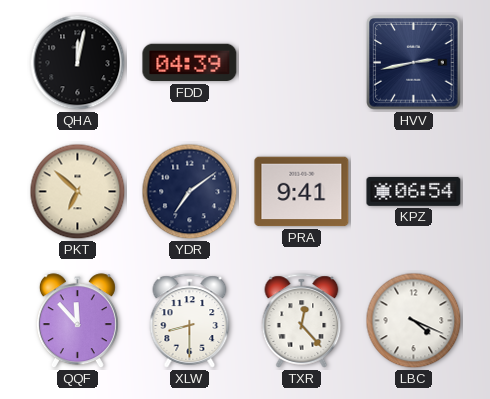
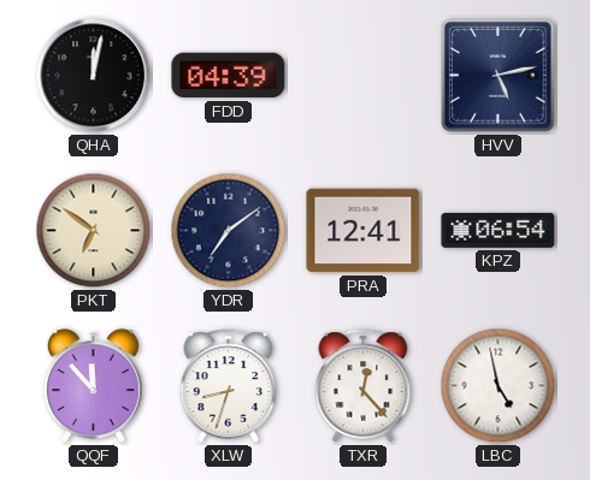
HVV: 2:43 -> 5:13
PKT: 6:52 -> 6:51
PRA: 9:41 -> 12:41
XLW: 8:30 -> 8:33
LBC: 4:19 -> 4:58
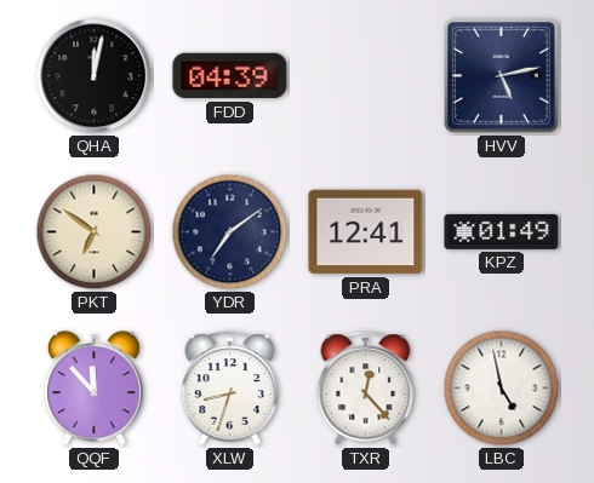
KPZ: 06:54 -> 01:49
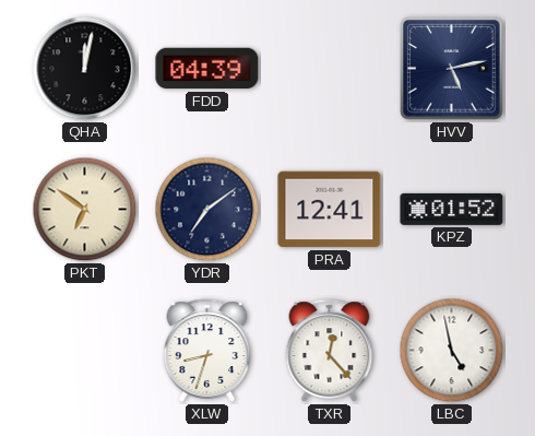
KPZ: 01:49 -> 01:52
QQF: 11:53 -> none
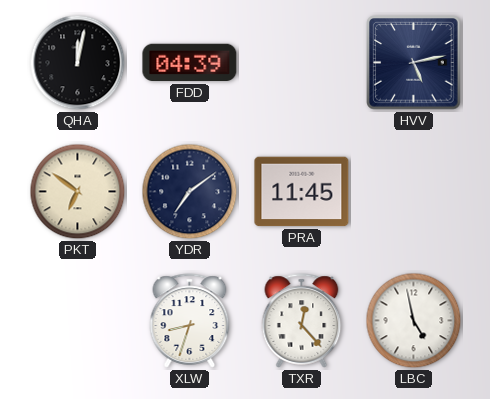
PRA: 12:41 -> 11:45
KPZ: 01:52 -> none
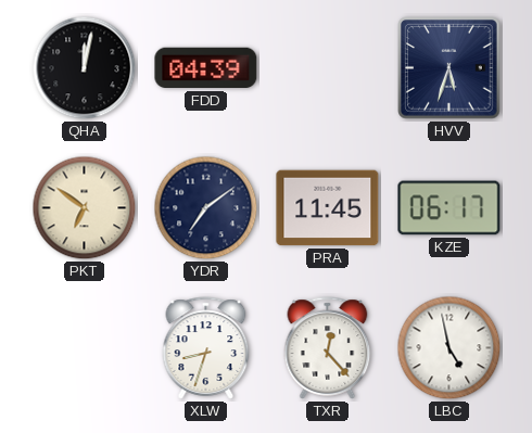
HVV: 5:13 -> 5:33
KZE: none -> 06:17
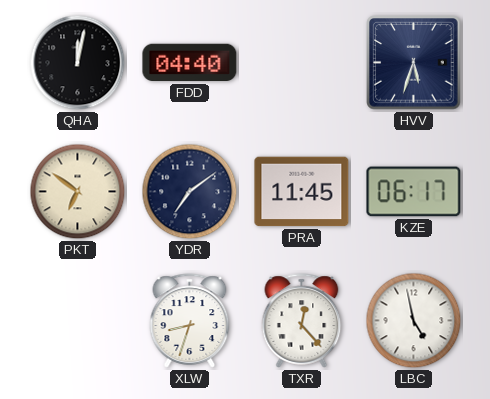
FDD: 04:39 -> 04:40
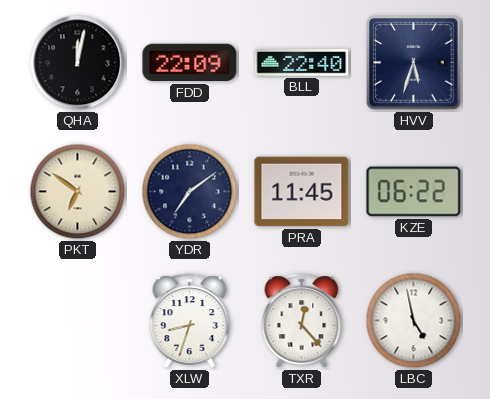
FDD: 04:40 -> 22:09
BLL: none -> 22:40
KZE: 06:17 -> 06:22
